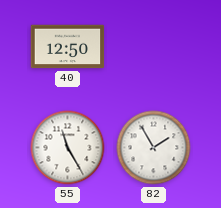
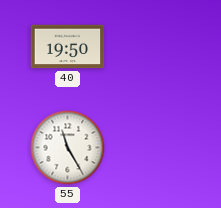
40: 12:50 -> 19:50
82: 1:55 -> none
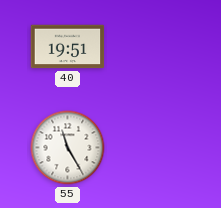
40: 19:50 -> 19:51
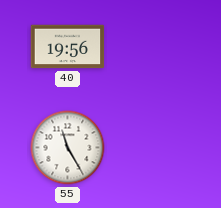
40: 19:51 -> 19:56
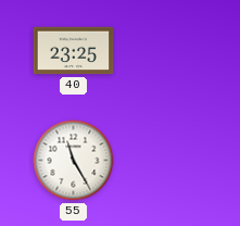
40: 19:56 -> 23:25
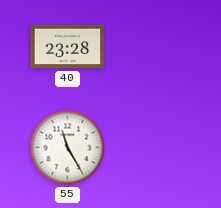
40: 23:25 -> 23:28
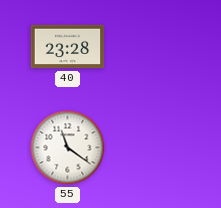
55: 11:25 -> 11:21
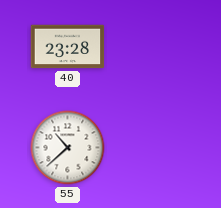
55: 11:21 -> 10:38
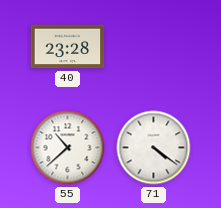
71: none -> 4:21
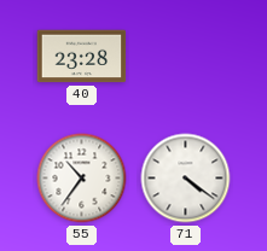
55: 10:38 -> 10:36
